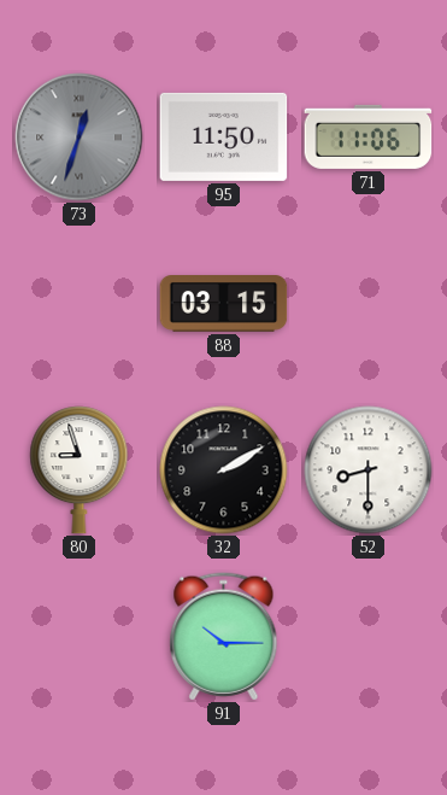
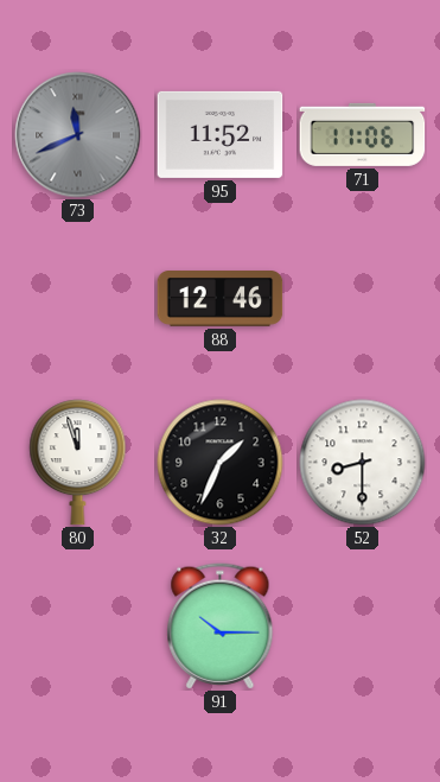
73: 12:33 -> 11:41
95: 11:50 -> 11:52
88: 03:15 -> 12:46
80: 8:57 -> 11:57
32: 2:10 -> 1:34
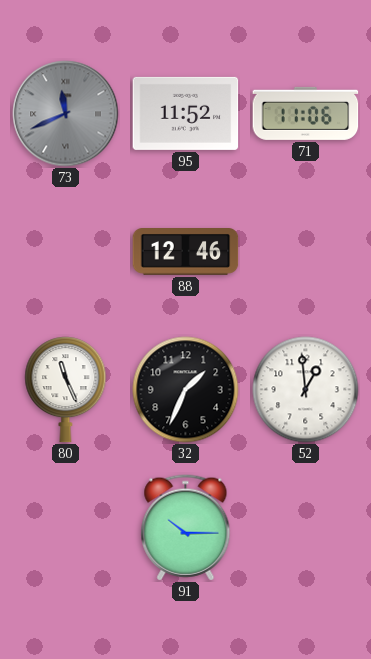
80: 11:57 -> 11:26
52: 8:30 -> 12:59
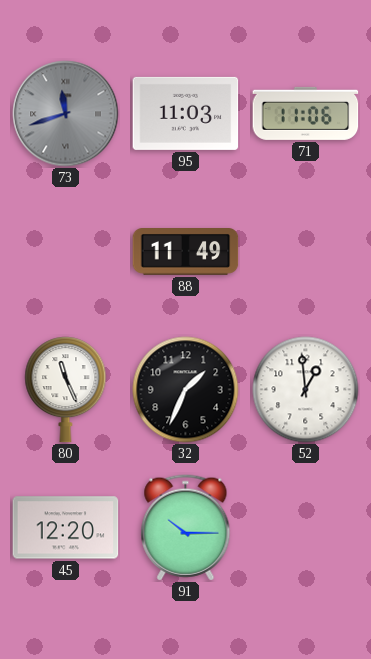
73: 11:41 -> 11:42
95: 11:52 -> 11:03
88: 12:46 -> 11:49
45: none -> 12:20
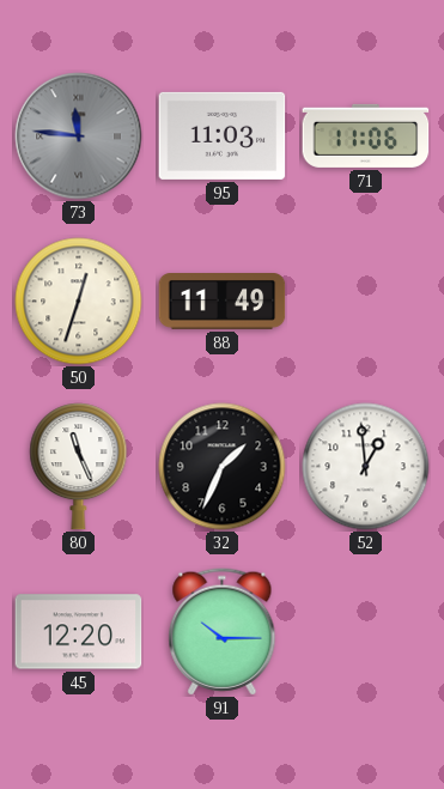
73: 11:42 -> 11:46
50: none -> 12:33
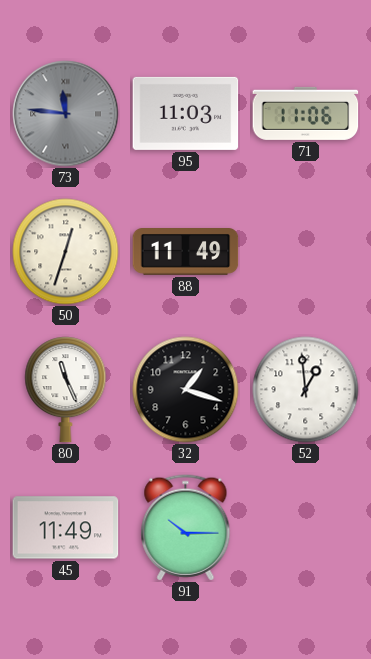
32: 1:34 -> 1:18
45: 12:20 -> 11:49
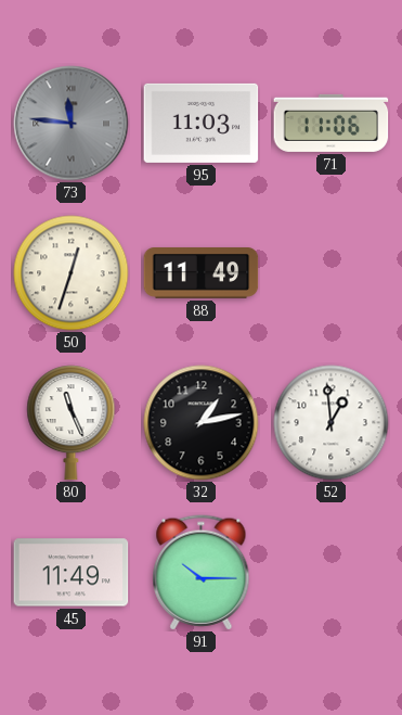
32: 1:18 -> 1:13
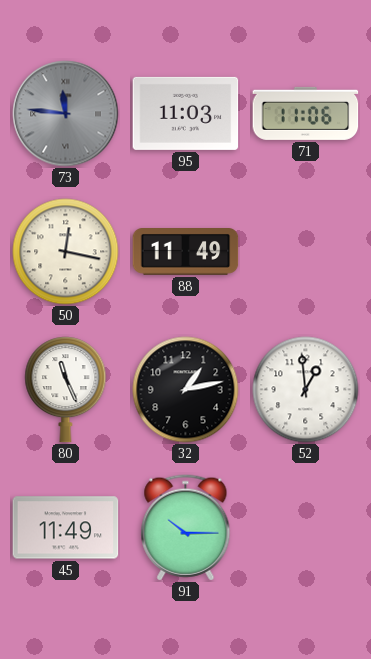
50: 12:33 -> 12:17
